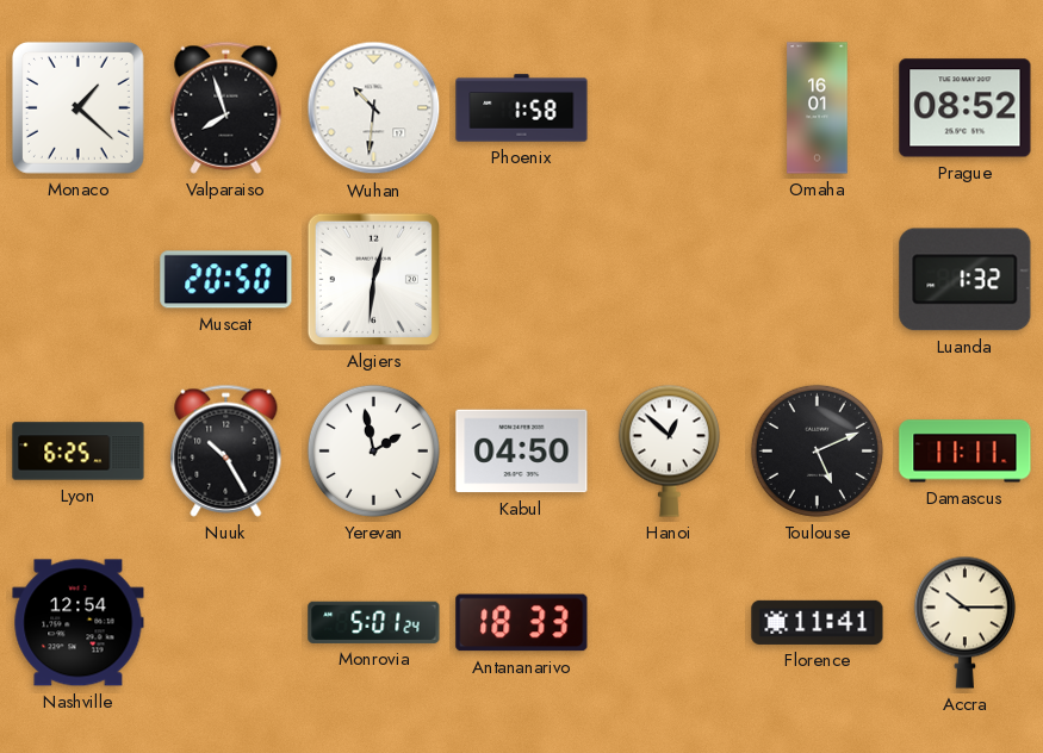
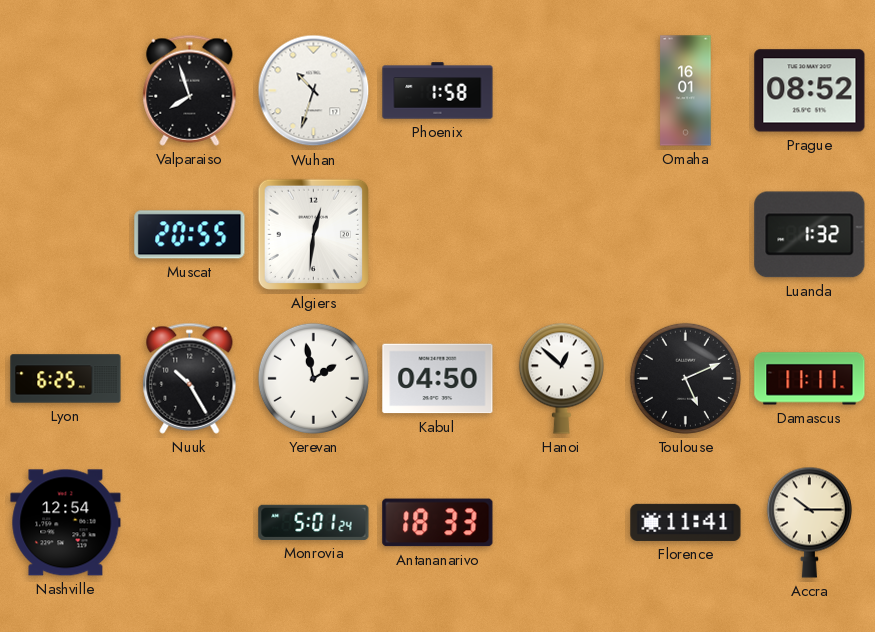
Monaco: 1:22 -> none
Wuhan: 10:31 -> 10:33
Muscat: 20:50 -> 20:55
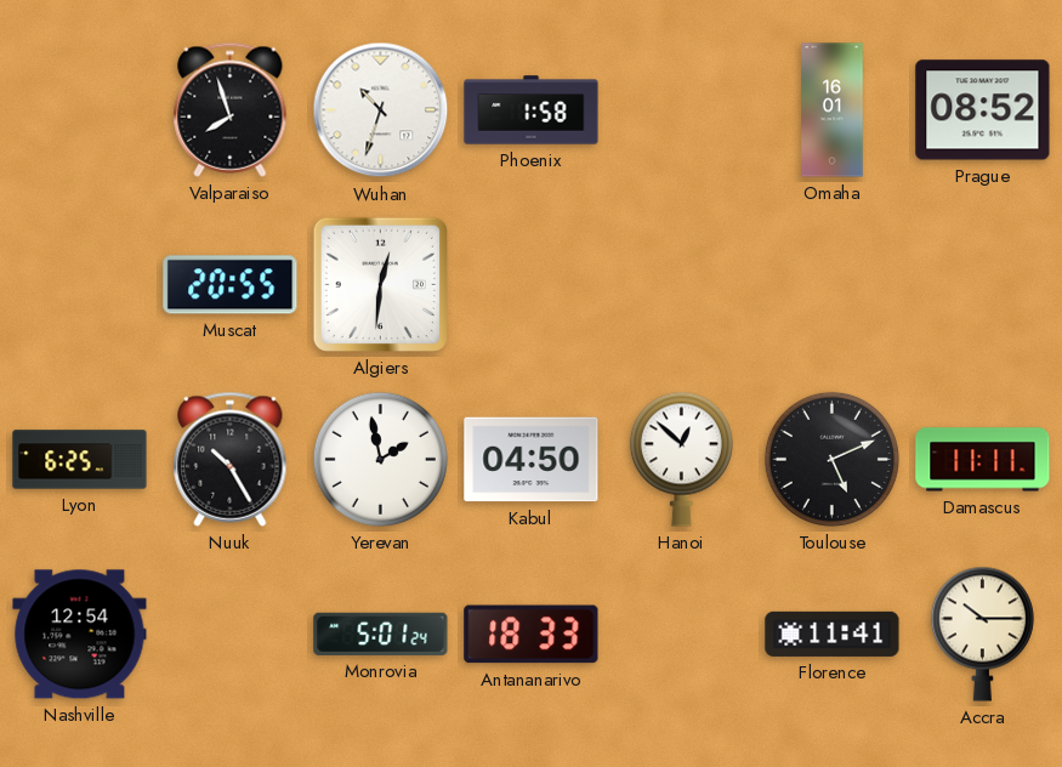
Luanda: 1:32 -> none
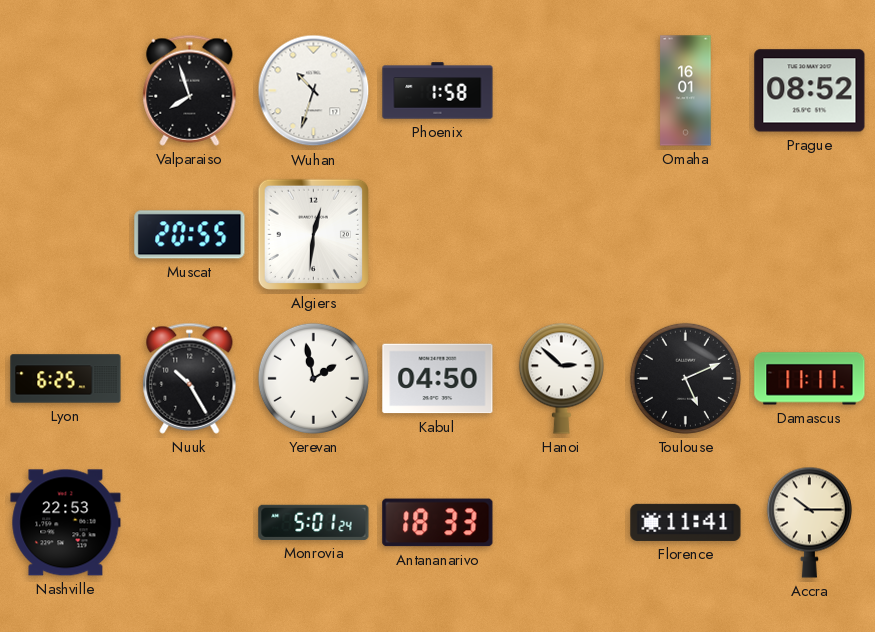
Hanoi: 12:52 -> 2:52
Nashville: 12:54 -> 22:53
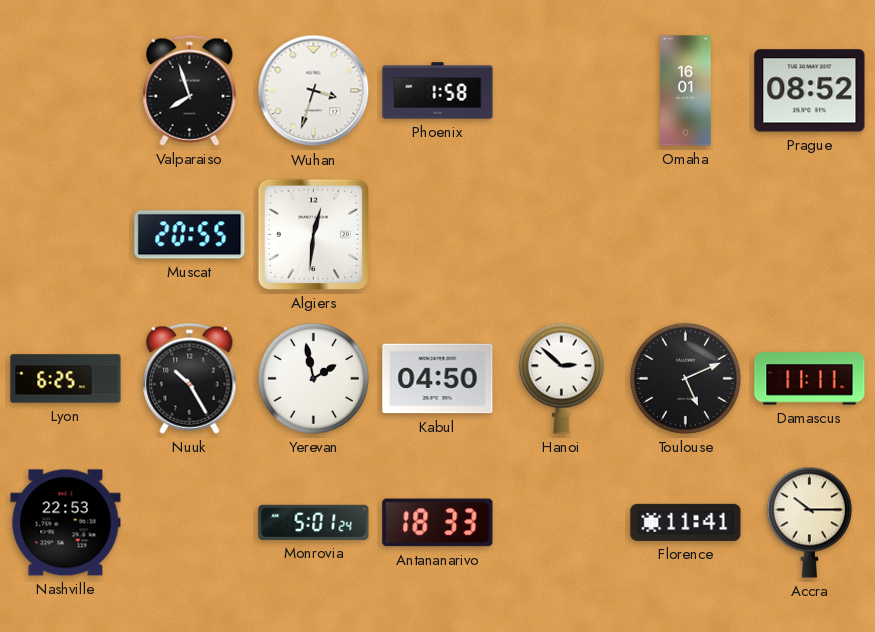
Wuhan: 10:33 -> 3:33
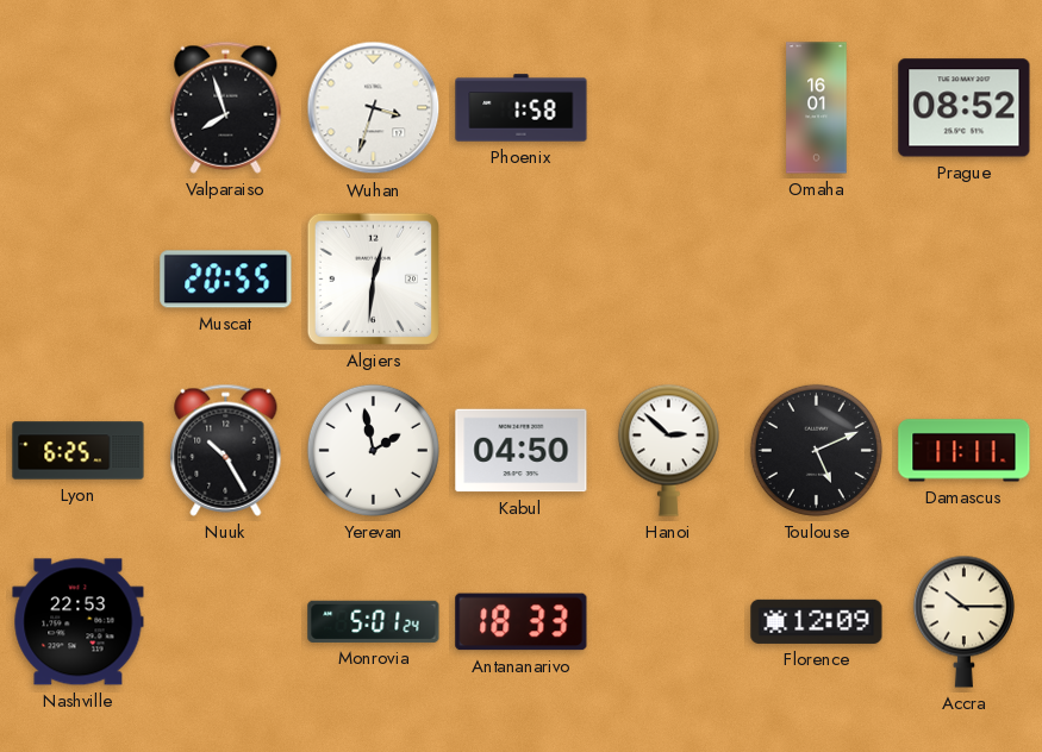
Florence: 11:41 -> 12:09
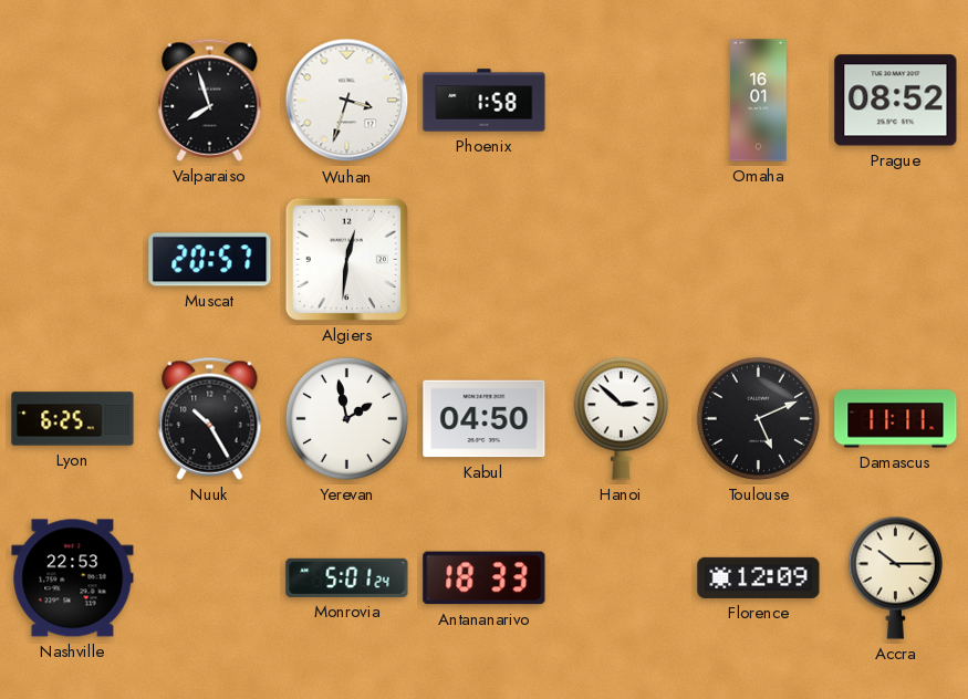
Muscat: 20:55 -> 20:57
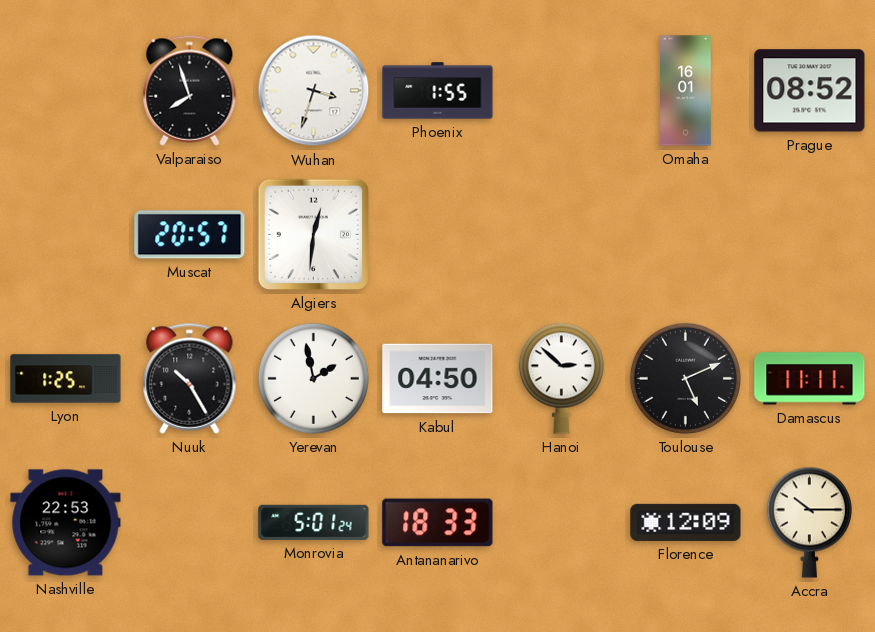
Phoenix: 1:58 -> 1:55
Lyon: 6:25 -> 1:25
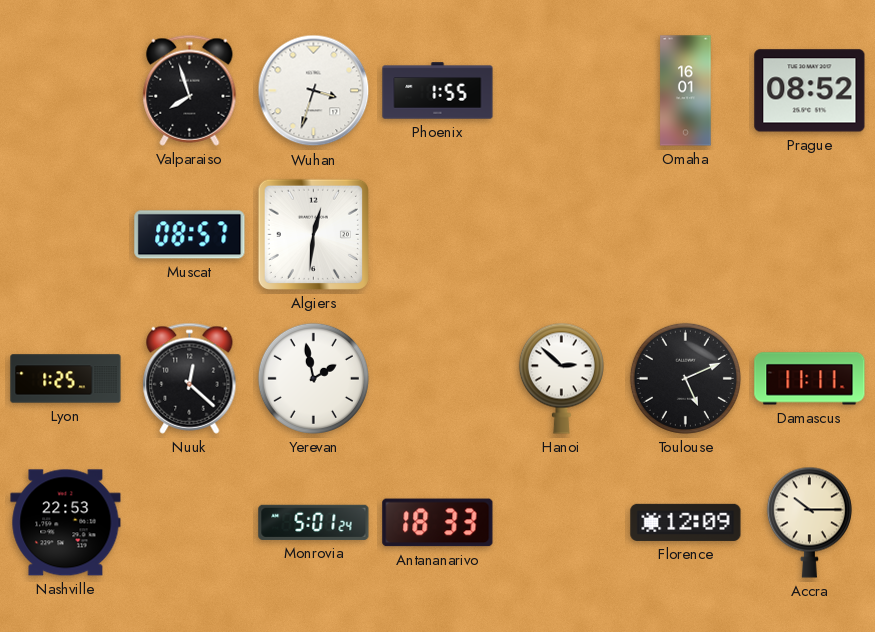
Muscat: 20:57 -> 08:57
Nuuk: 10:25 -> 12:22
Kabul: 04:50 -> none
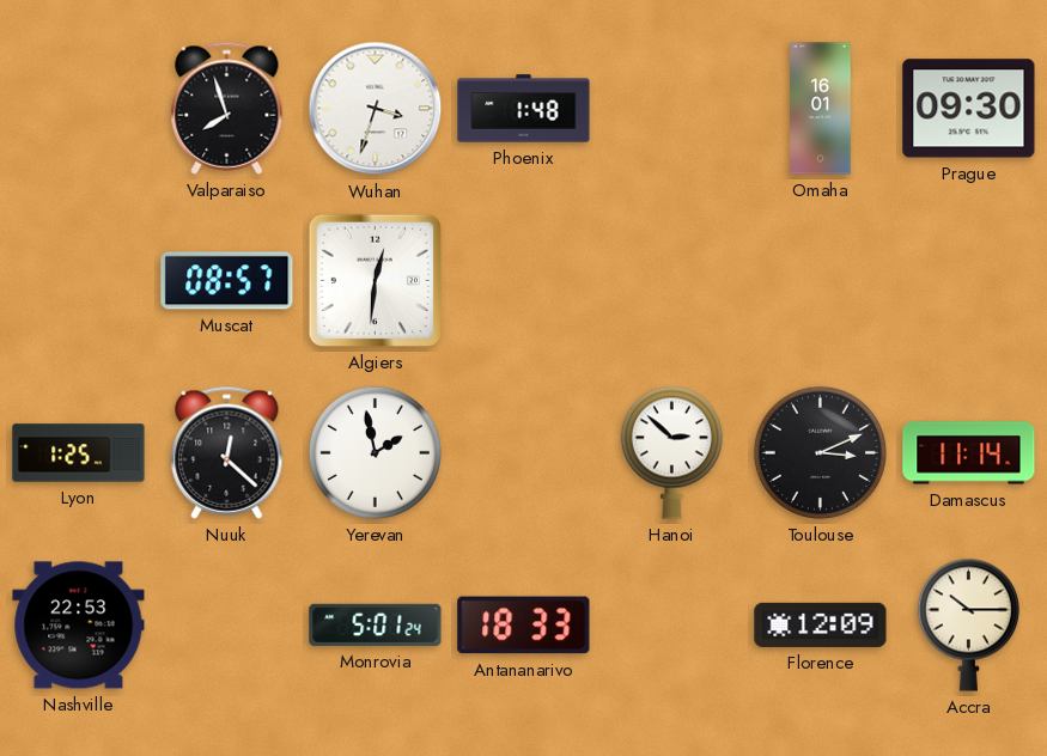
Phoenix: 1:55 -> 1:48
Prague: 08:52 -> 09:30
Toulouse: 5:11 -> 3:11
Damascus: 11:11 -> 11:14
